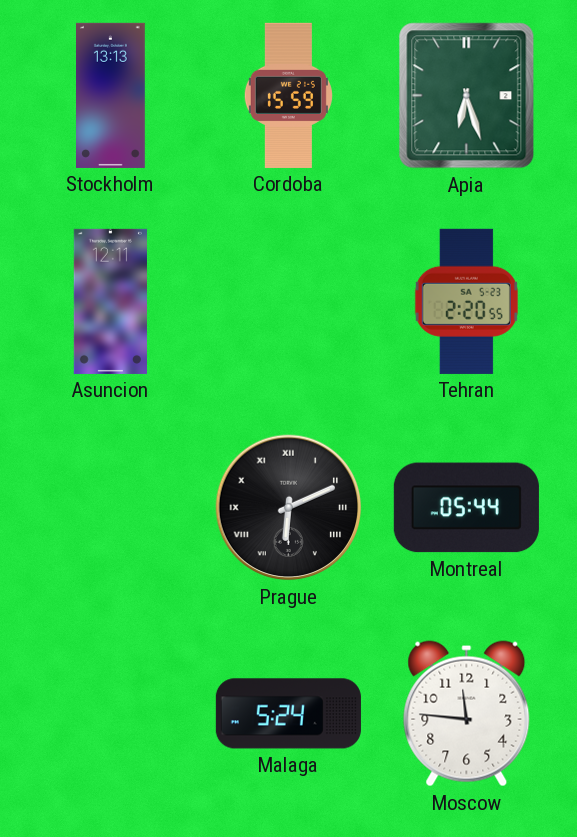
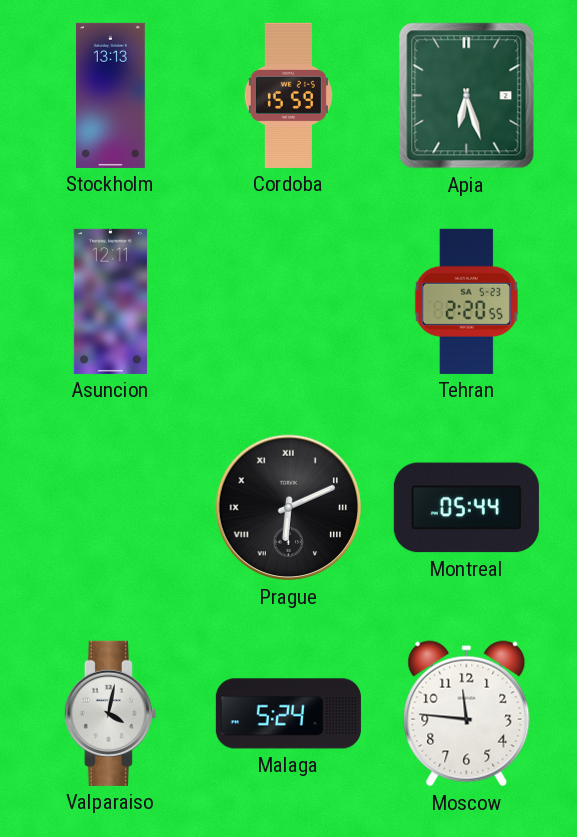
Valparaiso: none -> 4:02
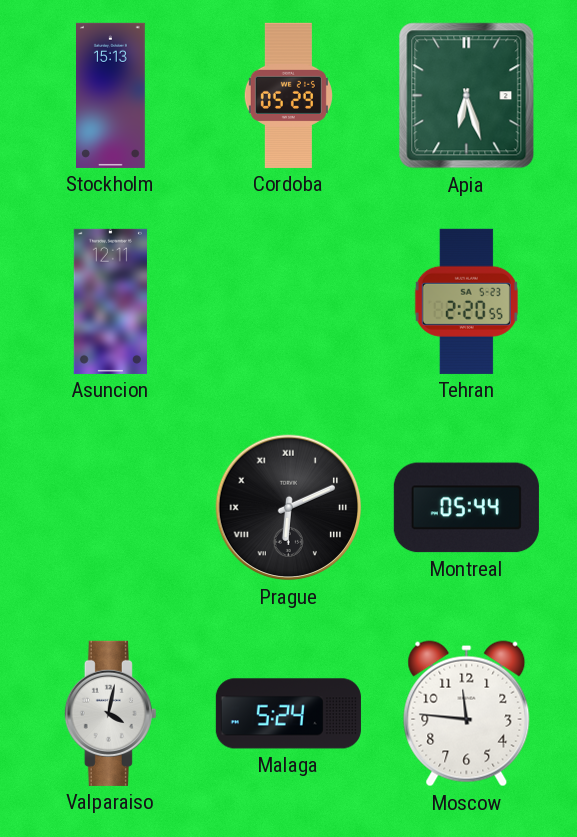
Stockholm: 13:13 -> 15:13
Cordoba: 15:59 -> 05:29
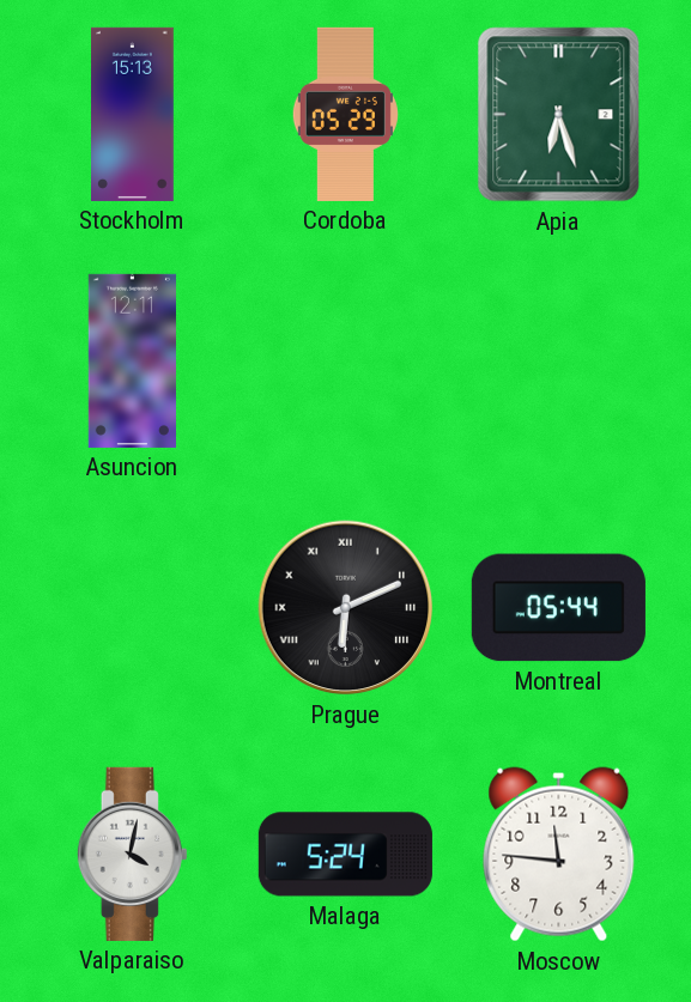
Tehran: 2:20 -> none
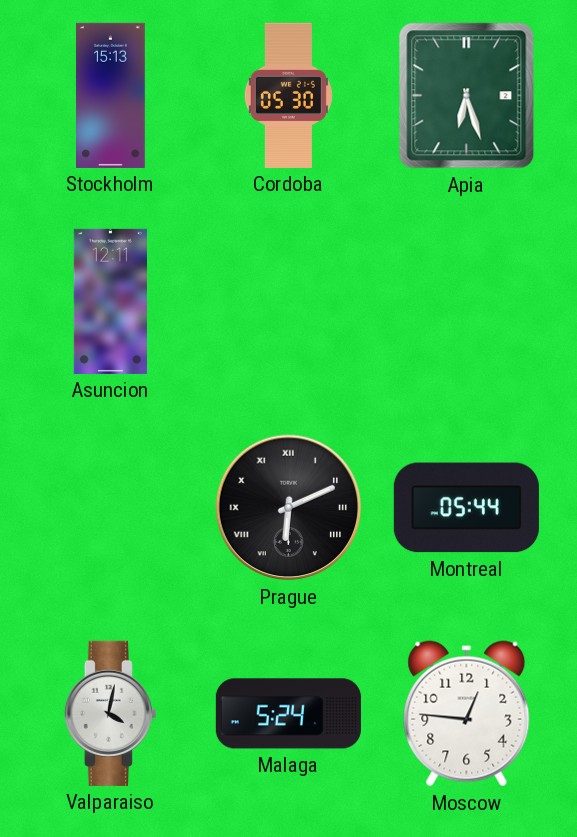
Cordoba: 05:29 -> 05:30
Moscow: 11:46 -> 12:46
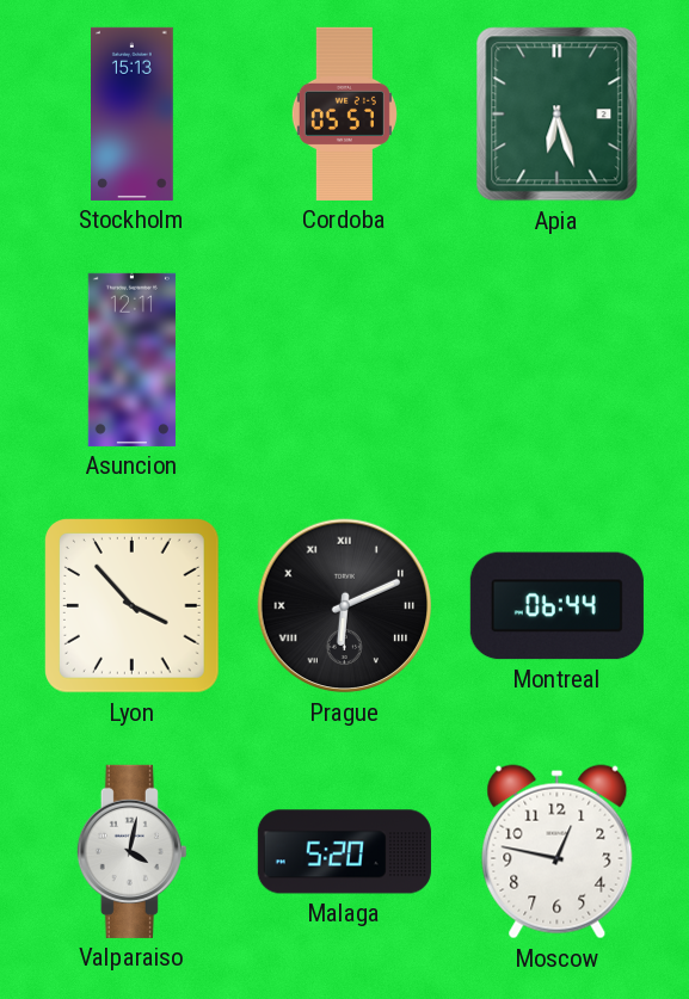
Cordoba: 05:30 -> 05:57
Lyon: none -> 3:53
Montreal: 05:44 -> 06:44
Malaga: 5:24 -> 5:20
Moscow: 12:46 -> 12:47
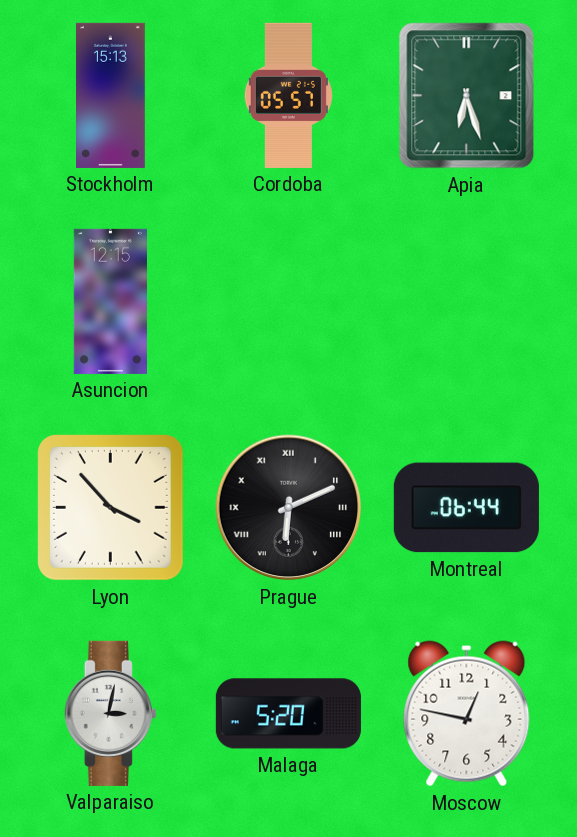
Asuncion: 12:11 -> 12:15
Valparaiso: 4:02 -> 3:02
